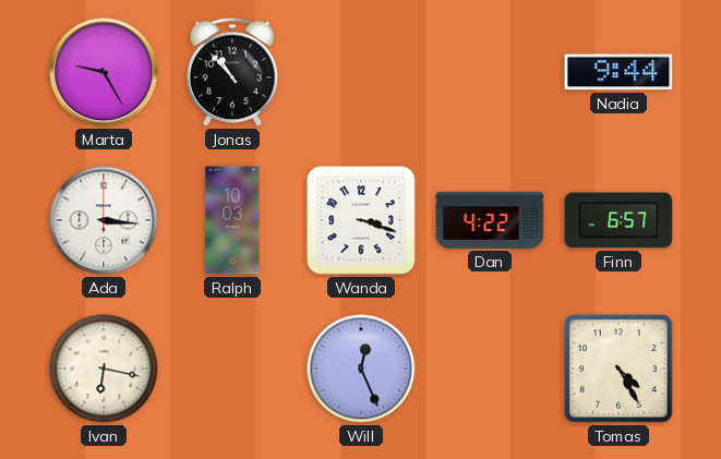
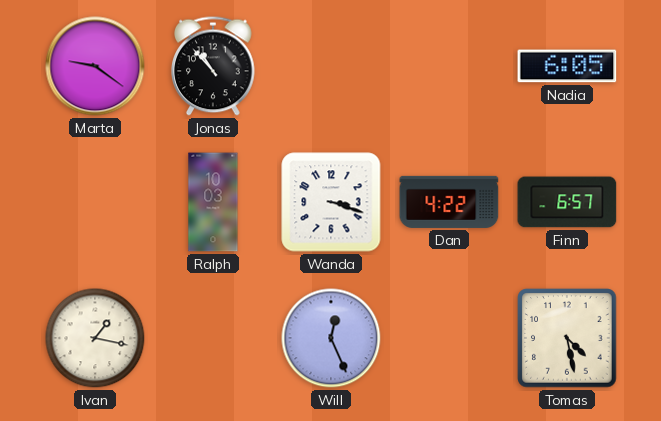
Marta: 9:25 -> 9:21
Nadia: 9:44 -> 6:05
Ada: 3:16 -> none
Ivan: 6:17 -> 1:17
Tomas: 4:25 -> 4:28
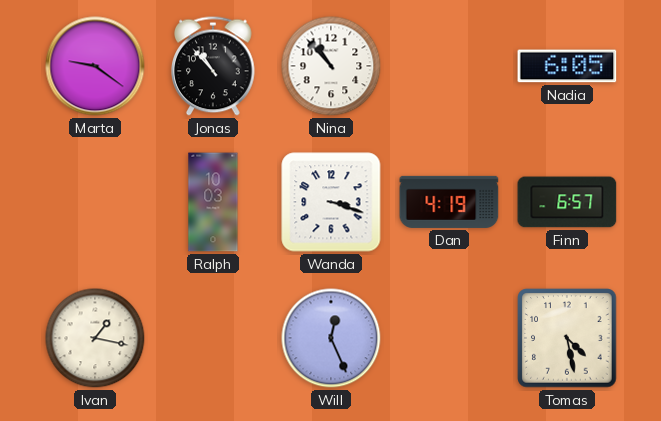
Nina: none -> 10:53
Dan: 4:22 -> 4:19
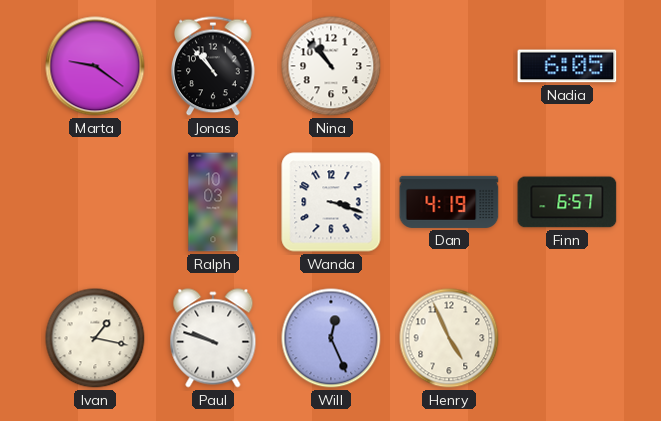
Paul: none -> 9:48
Henry: none -> 4:56
Tomas: 4:28 -> none
